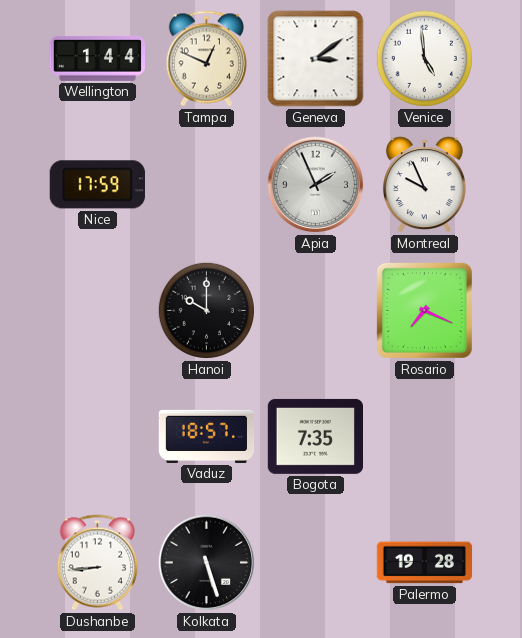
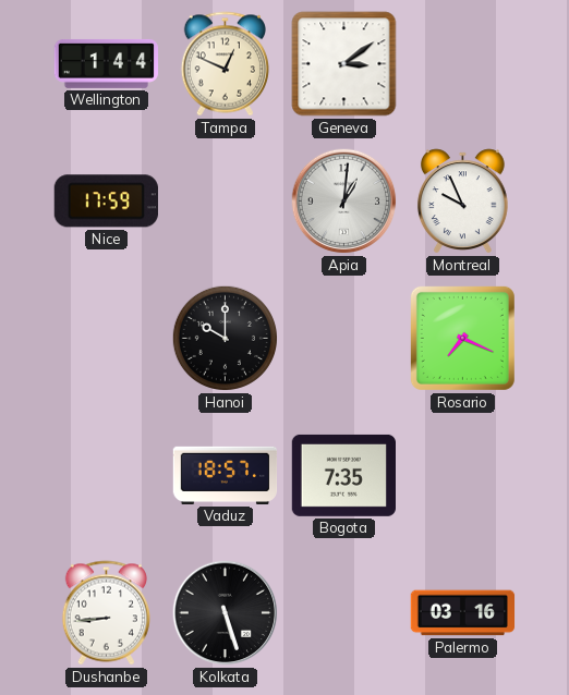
Venice: 4:59 -> none
Apia: 1:56 -> 1:01
Palermo: 19:28 -> 03:16
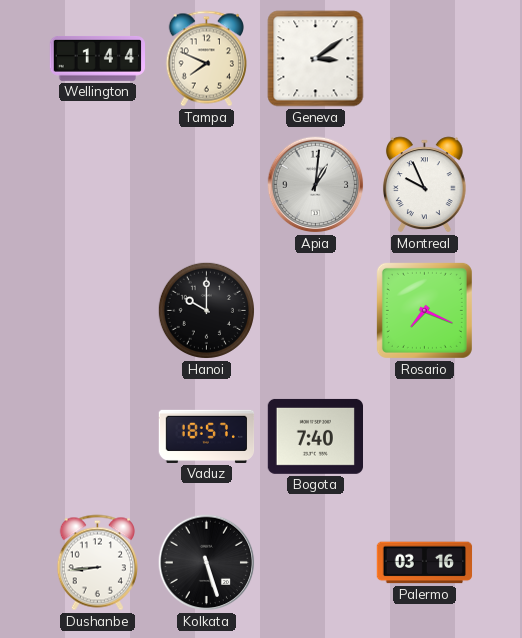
Tampa: 12:49 -> 7:49
Nice: 17:59 -> none
Bogota: 7:35 -> 7:40
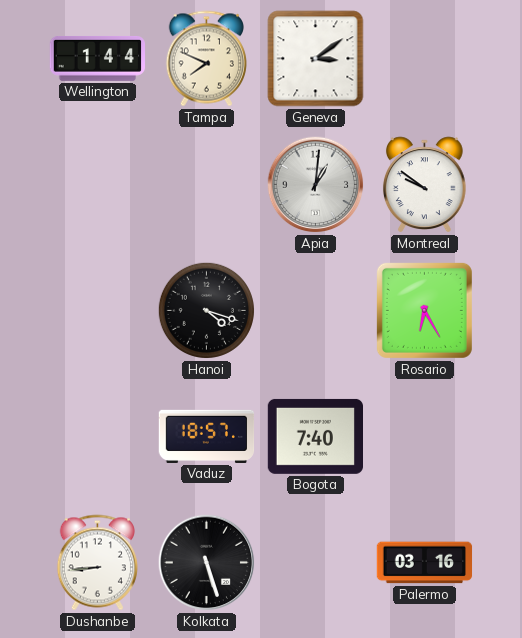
Montreal: 9:56 -> 9:51
Hanoi: 10:00 -> 4:18
Rosario: 7:19 -> 6:25
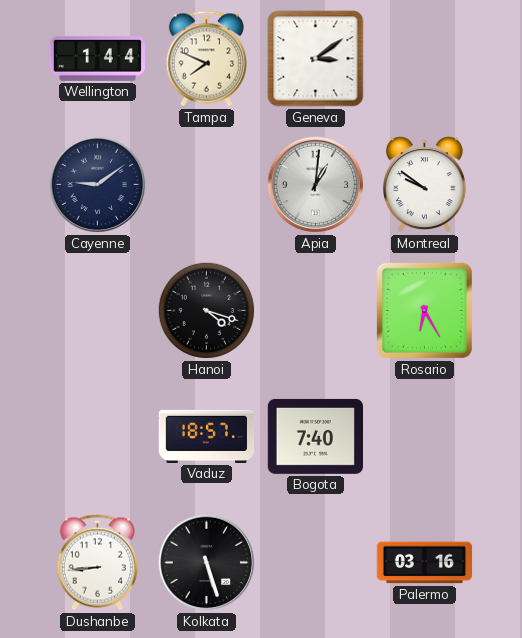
Cayenne: none -> 9:09
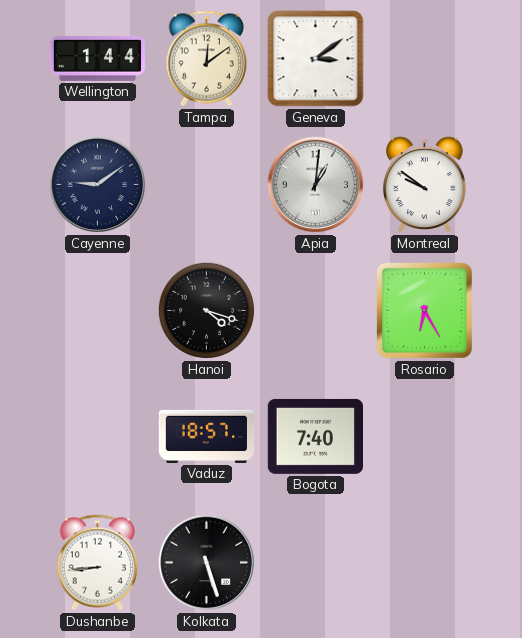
Tampa: 7:49 -> 12:09
Palermo: 03:16 -> none
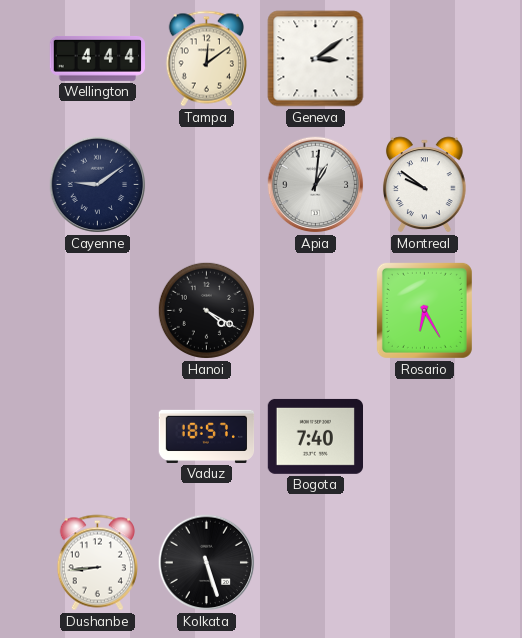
Wellington: 1:44 -> 4:44
Hanoi: 4:18 -> 4:20
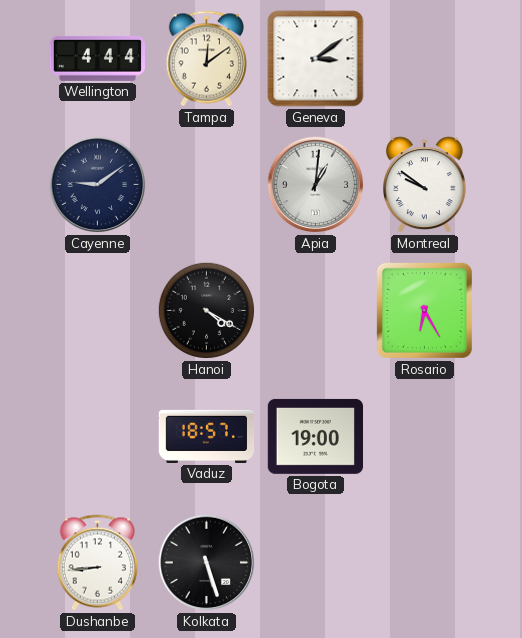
Bogota: 7:40 -> 19:00
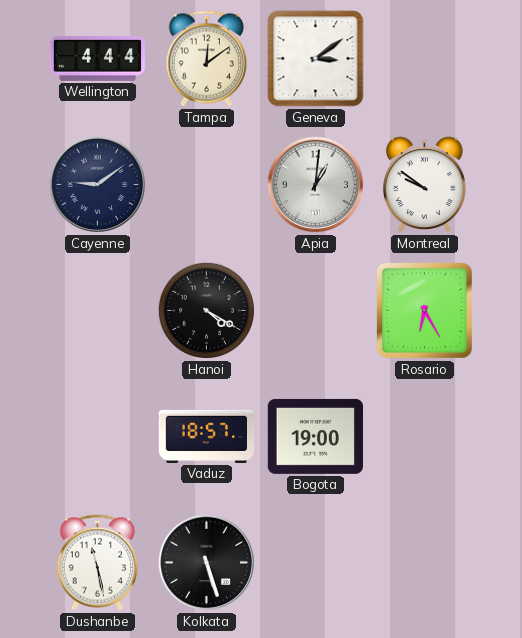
Dushanbe: 8:44 -> 11:28
